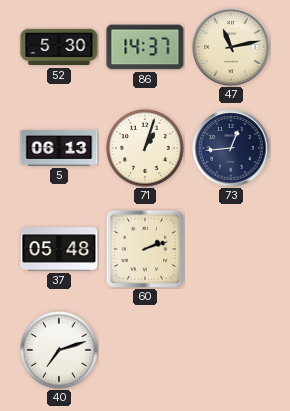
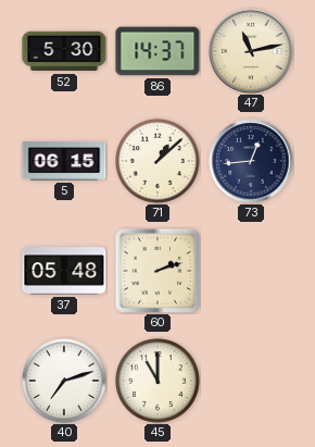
5: 06:13 -> 06:15
71: 1:03 -> 1:08
45: none -> 11:00
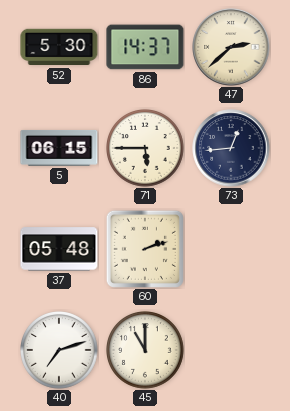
47: 11:13 -> 2:38
71: 1:08 -> 5:45
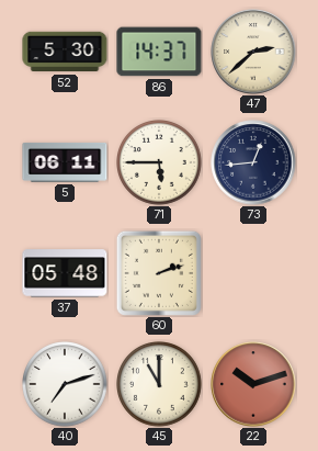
5: 06:15 -> 06:11
22: none -> 10:12
